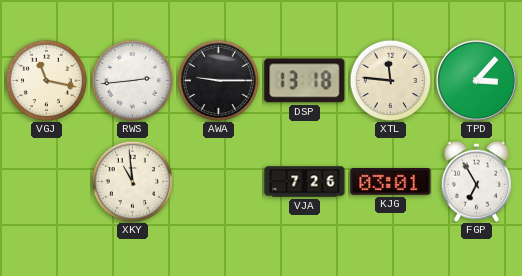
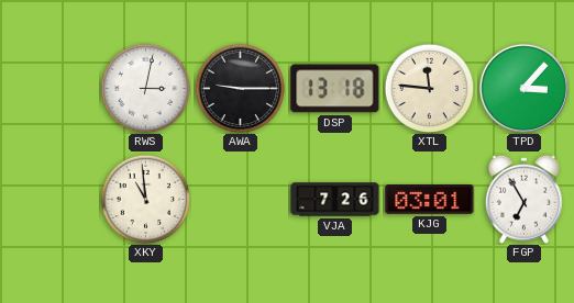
VGJ: 11:17 -> none
RWS: 2:44 -> 3:02
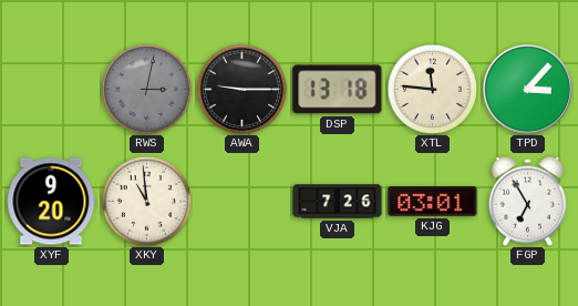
RWS dial: white -> grey
XYF: none -> 9:20
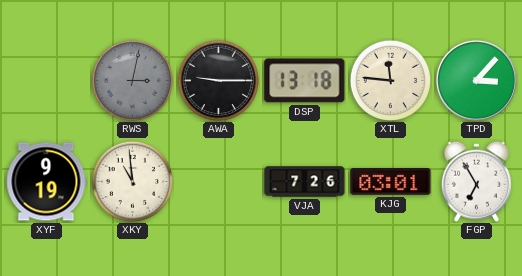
XYF: 9:20 -> 9:19
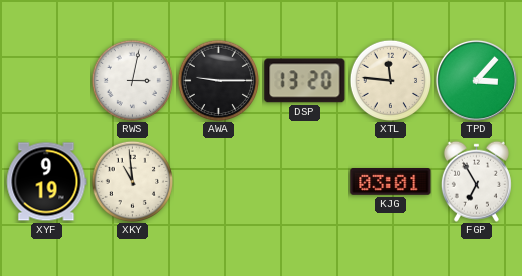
RWS dial: grey -> white
DSP: 13:18 -> 13:20
VJA: 7:26 -> none
